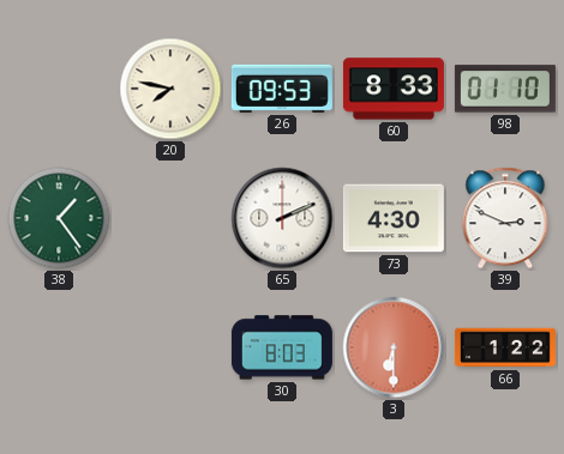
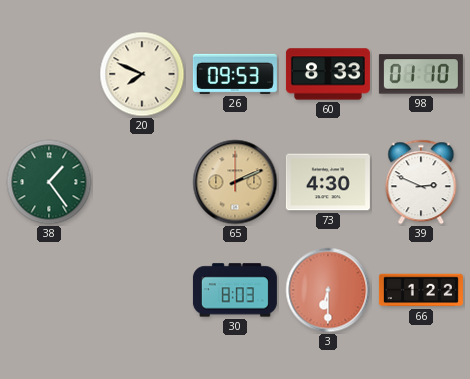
20: 7:47 -> 7:49
65 dial: white -> champagne
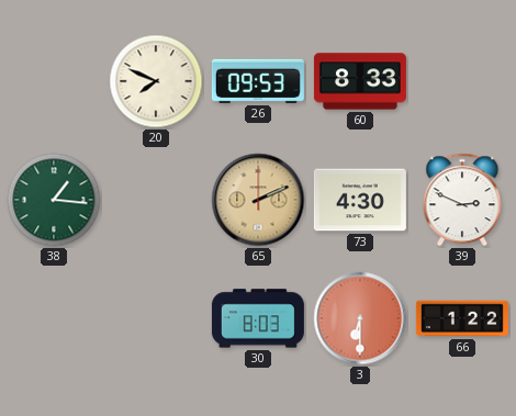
98: 01:10 -> none
38: 1:24 -> 1:16
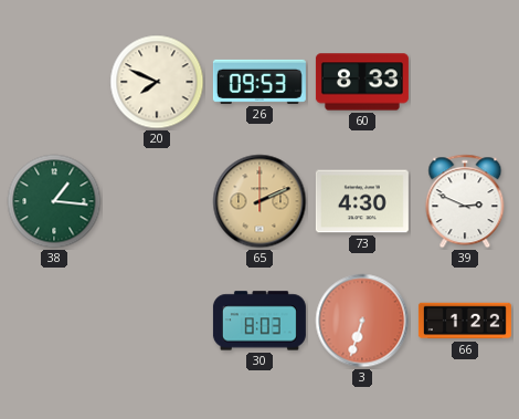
3: 6:30 -> 6:33
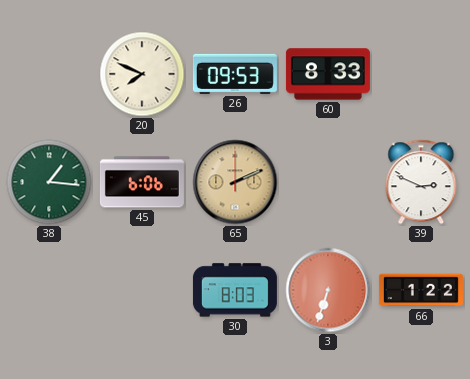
45: none -> 6:06
73: 4:30 -> none
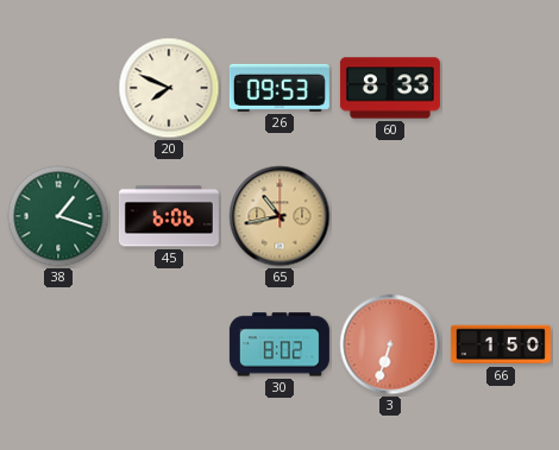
38: 1:16 -> 1:18
65: 2:11 -> 10:43
39: 2:49 -> none
30: 8:03 -> 8:02
66: 1:22 -> 1:50
